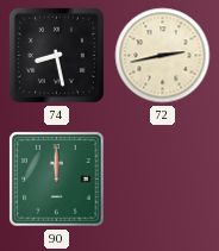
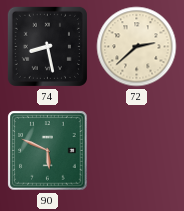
72: 2:43 -> 2:38
90: 12:00 -> 5:49
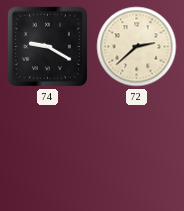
74: 8:28 -> 9:20
90: 5:49 -> none
